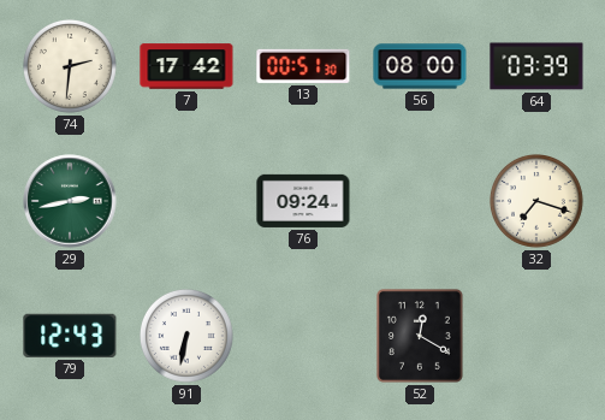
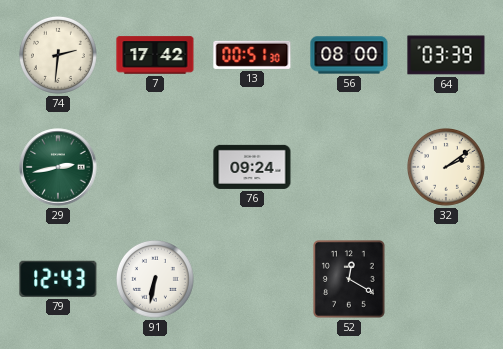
32: 7:18 -> 2:09
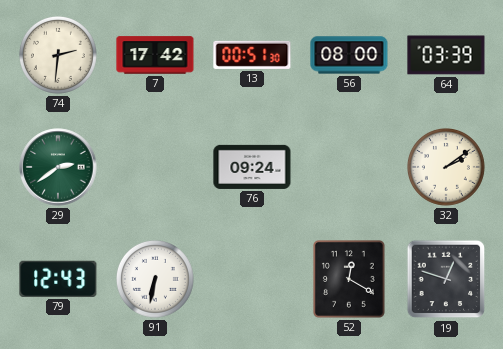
29: 2:43 -> 2:39
19: none -> 12:48
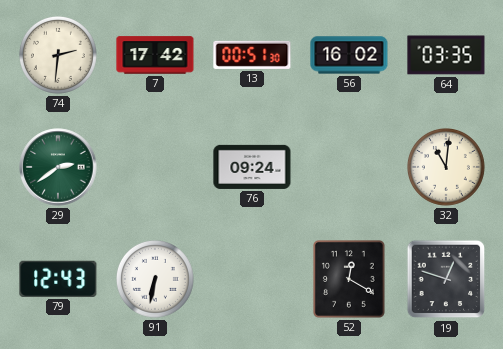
56: 08:00 -> 16:02
64: 03:39 -> 03:35
32: 2:09 -> 11:01
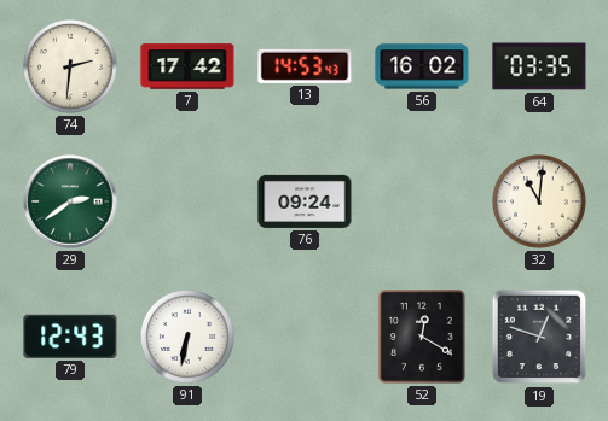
13: 00:51 -> 14:53
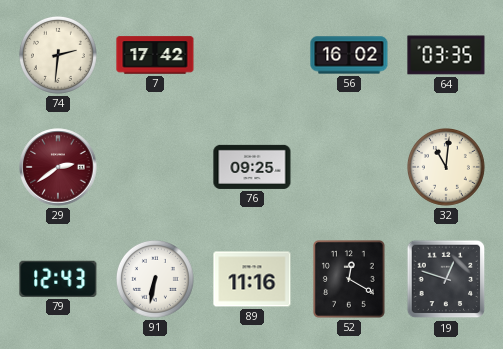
13: 14:53 -> none
29 dial: green -> burgundy
76: 09:24 -> 09:25
89: none -> 11:16
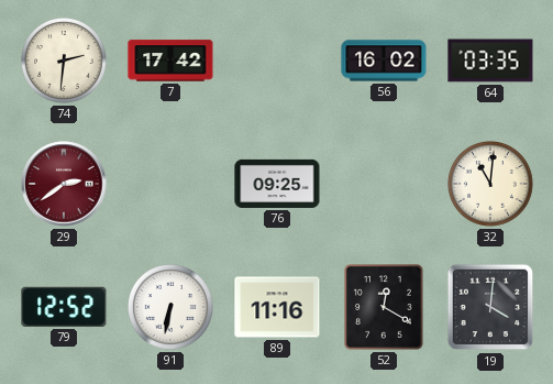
79: 12:43 -> 12:52
19: 12:48 -> 4:01
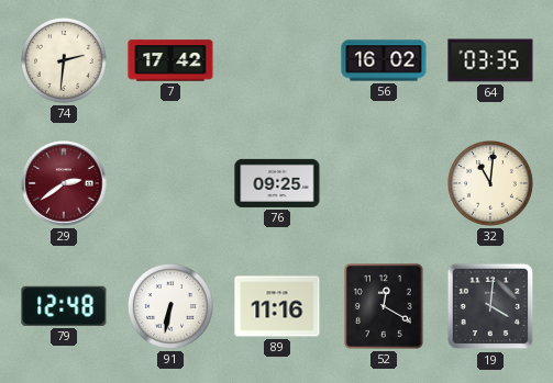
79: 12:52 -> 12:48
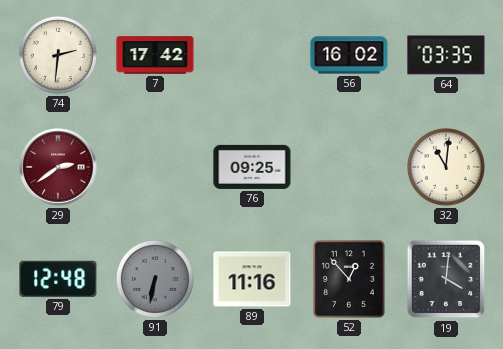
91 dial: white -> grey
52: 12:20 -> 12:53
